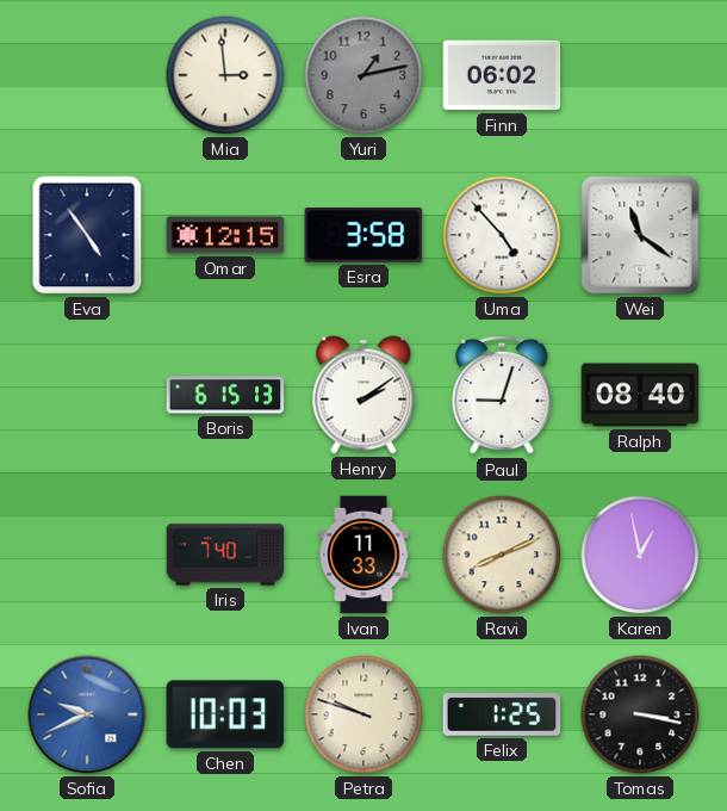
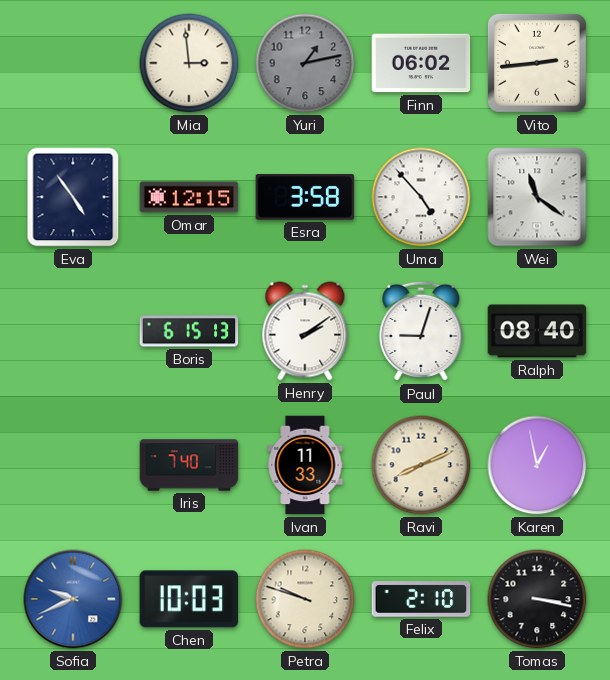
Vito: none -> 2:44
Felix: 1:25 -> 2:10
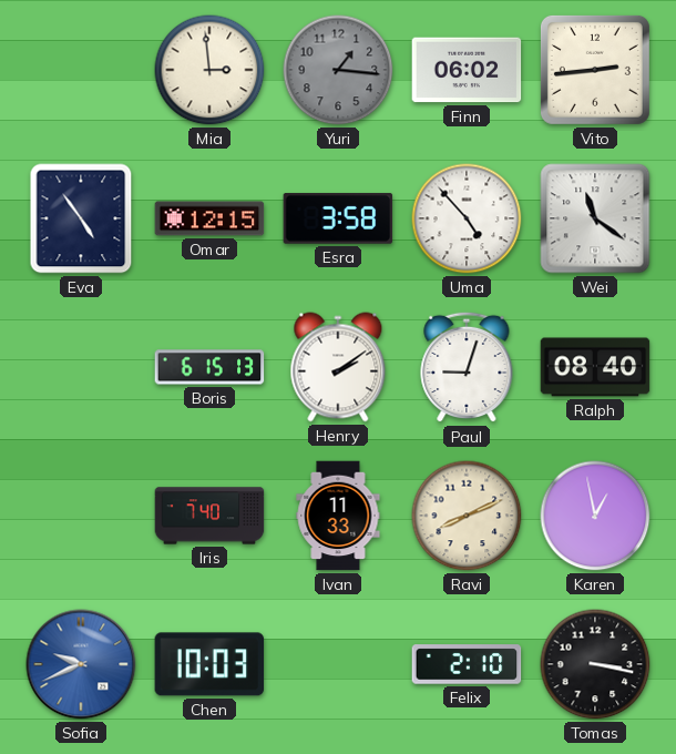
Yuri: 1:13 -> 1:16
Petra: 9:48 -> none
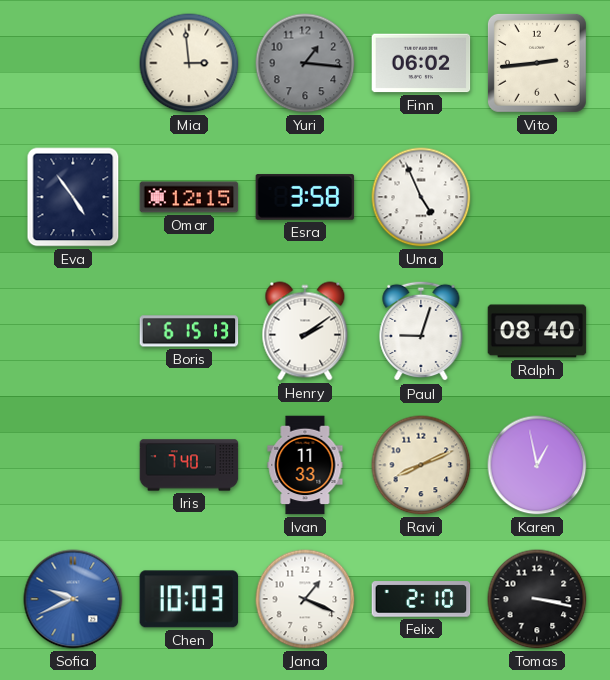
Uma: 4:53 -> 4:56
Wei: 11:21 -> none
Jana: none -> 1:19
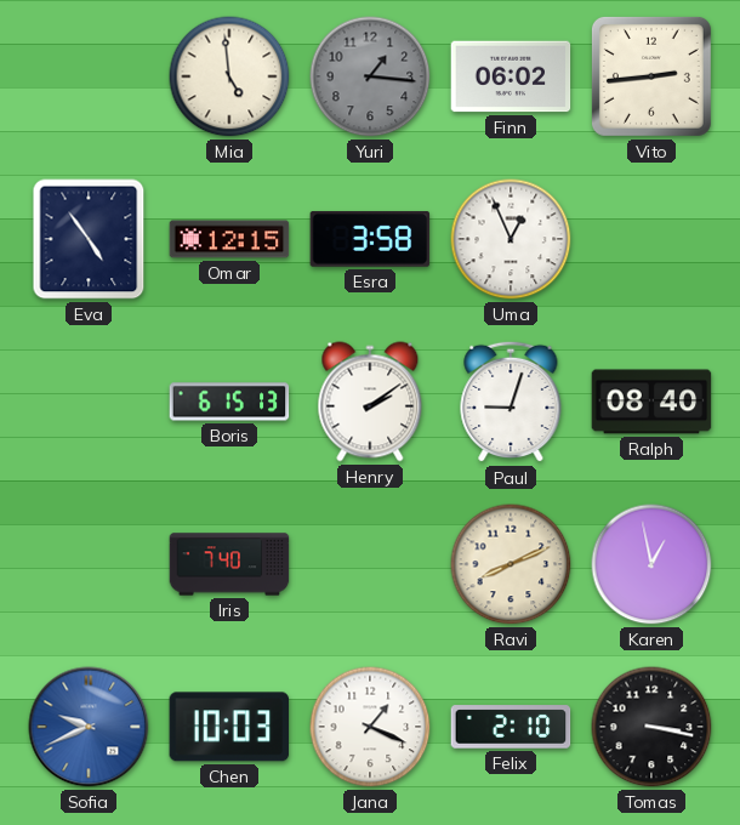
Mia: 2:59 -> 4:59
Uma: 4:56 -> 12:56
Ivan: 11:33 -> none
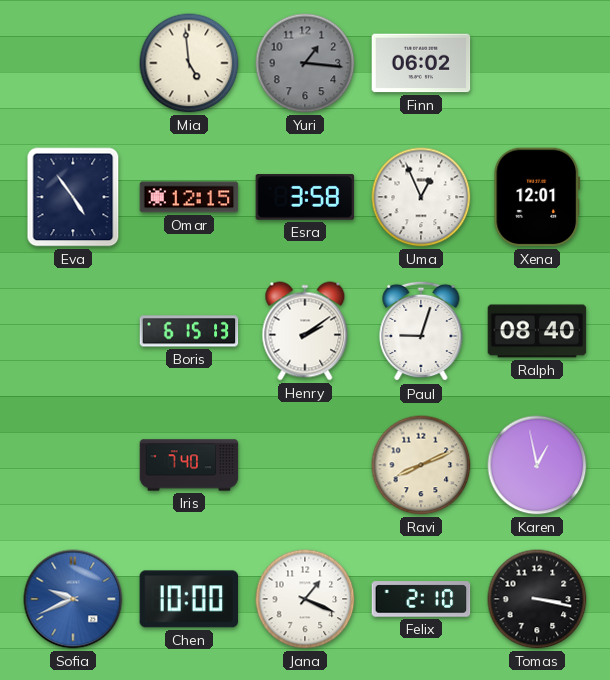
Vito: 2:44 -> none
Xena: none -> 12:01
Chen: 10:03 -> 10:00
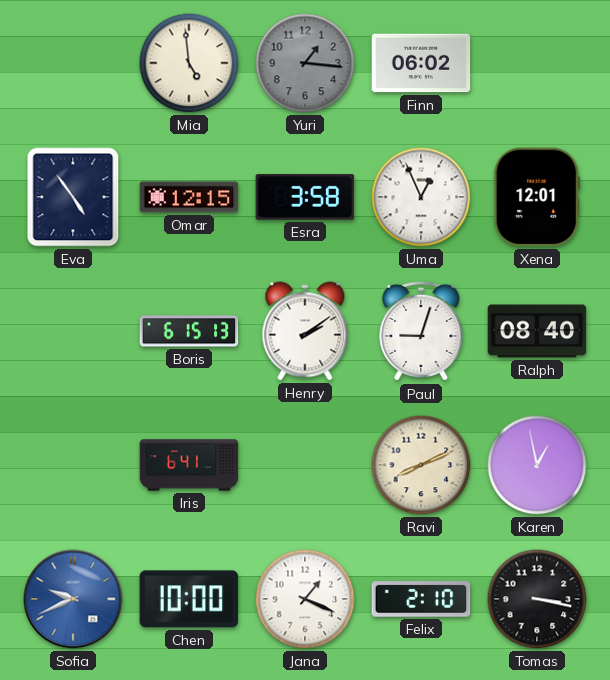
Iris: 7:40 -> 6:41
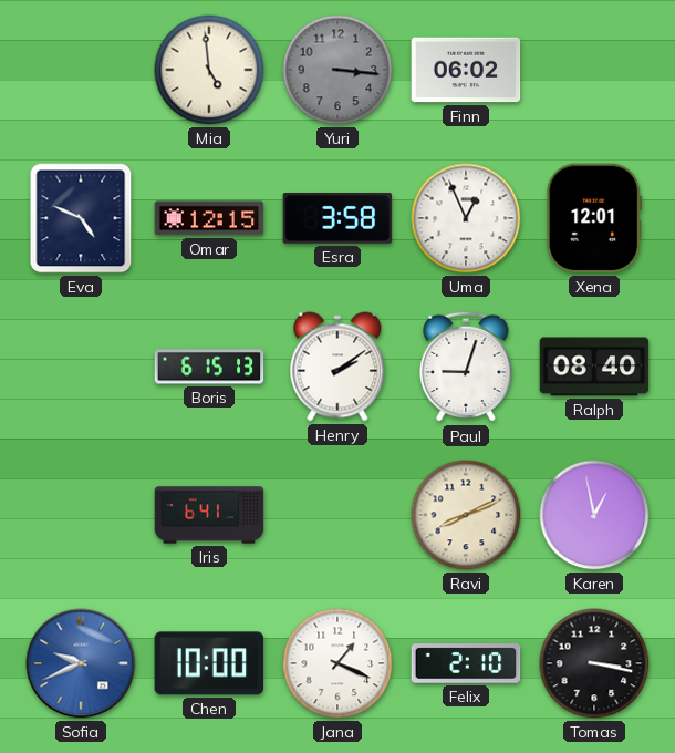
Yuri: 1:16 -> 3:16
Eva: 4:54 -> 4:49
